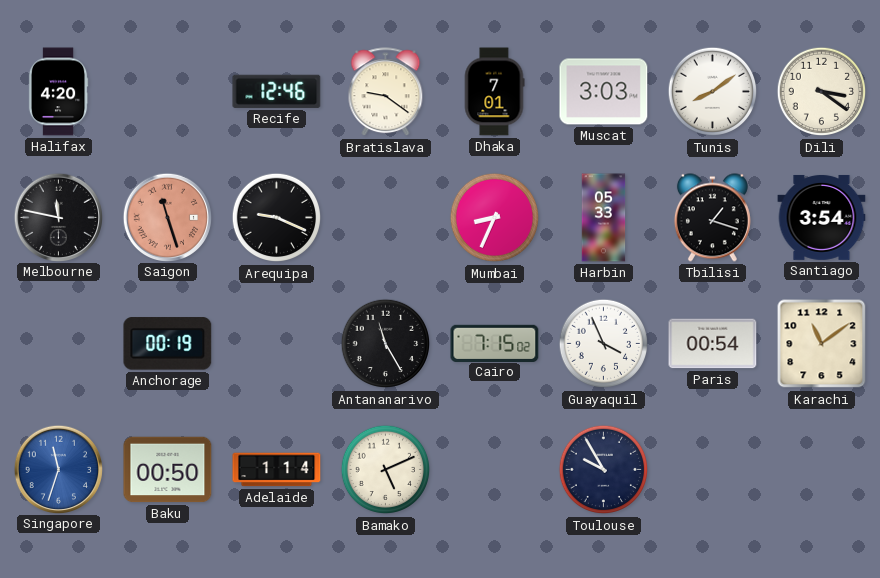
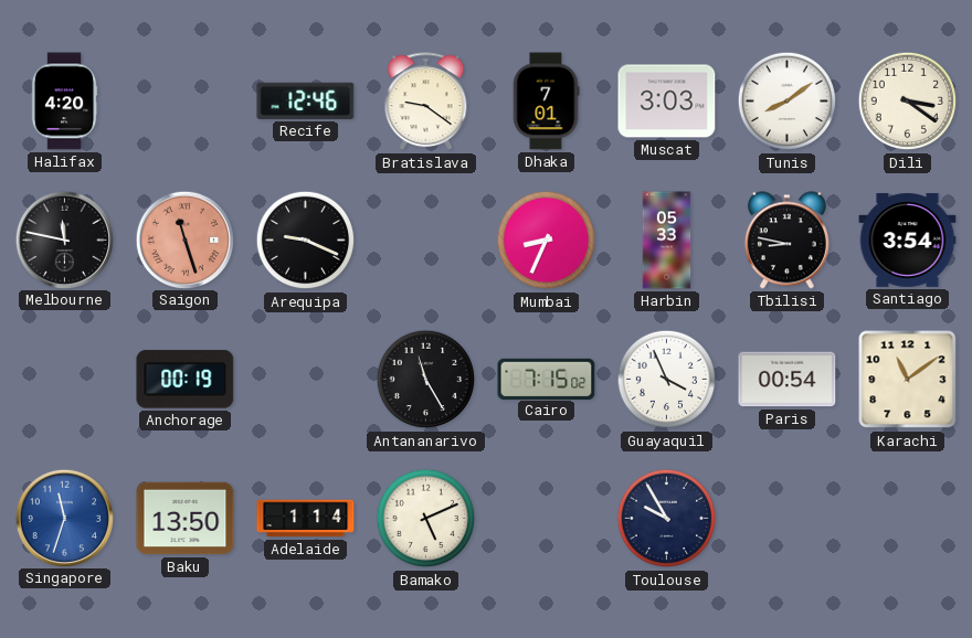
Tbilisi: 1:18 -> 8:47
Baku: 00:50 -> 13:50
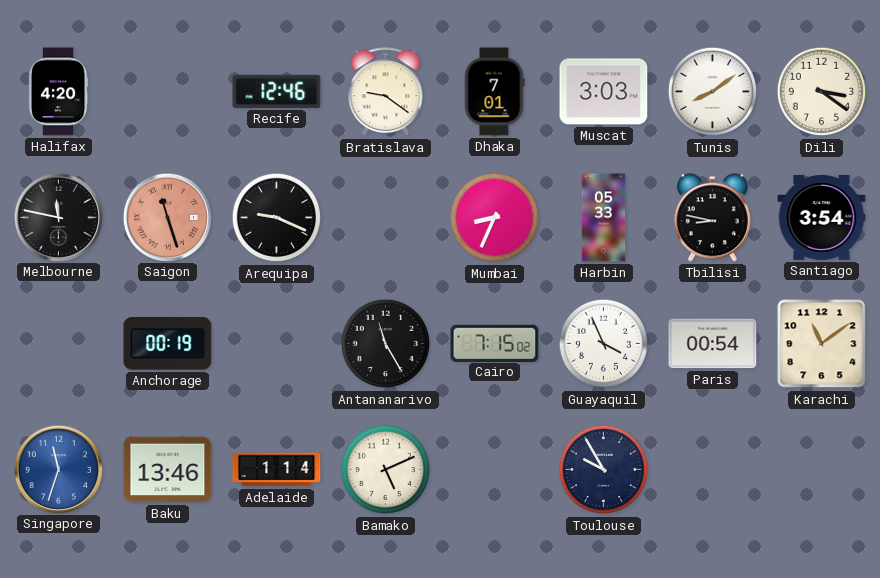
Baku: 13:50 -> 13:46
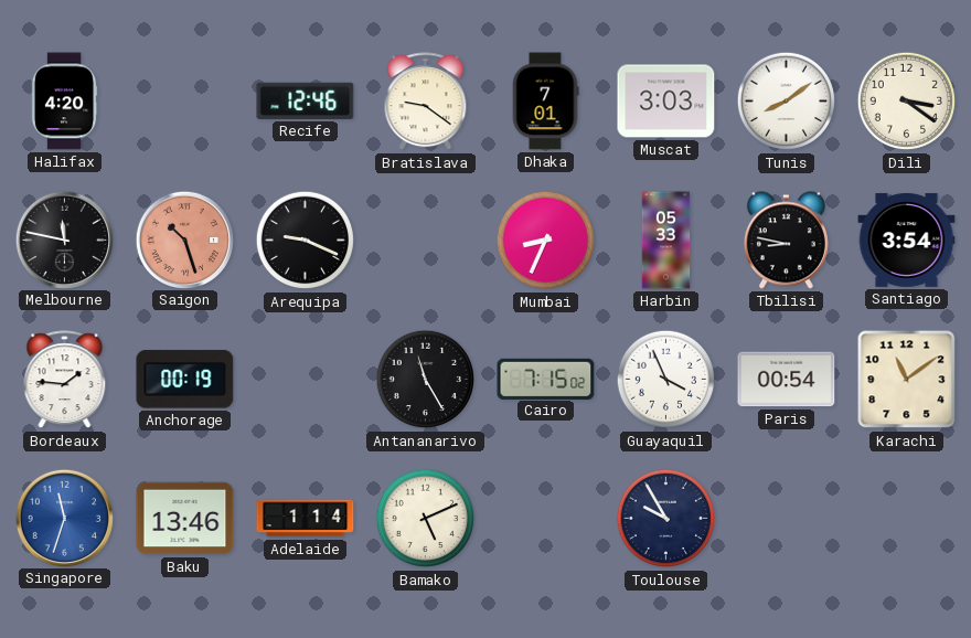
Saigon: 11:27 -> 10:27
Bordeaux: none -> 1:46
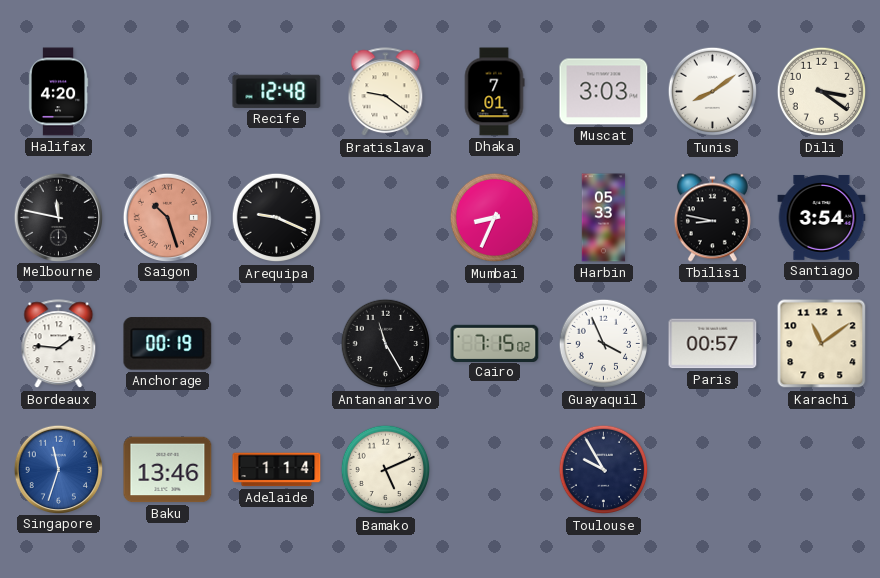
Recife: 12:46 -> 12:48
Paris: 00:54 -> 00:57
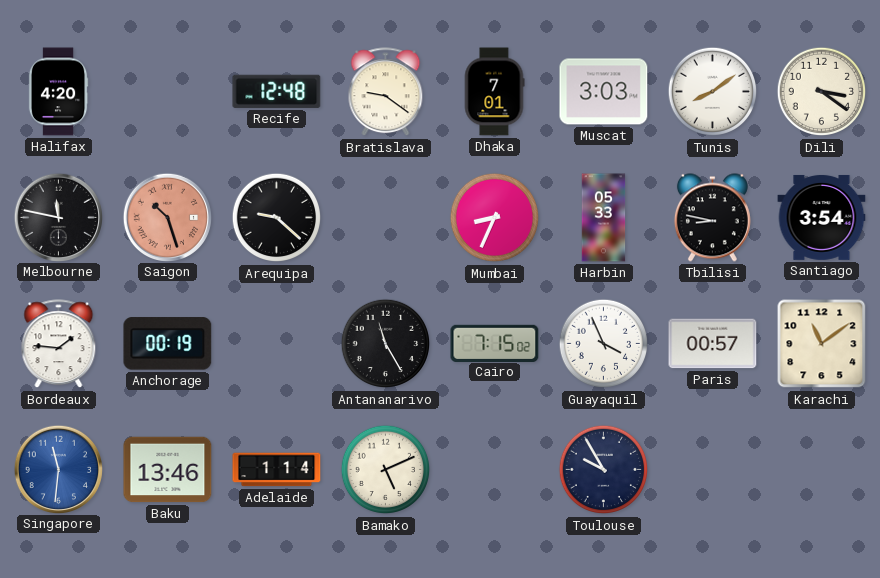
Arequipa: 9:19 -> 9:22
Singapore: 11:33 -> 11:31
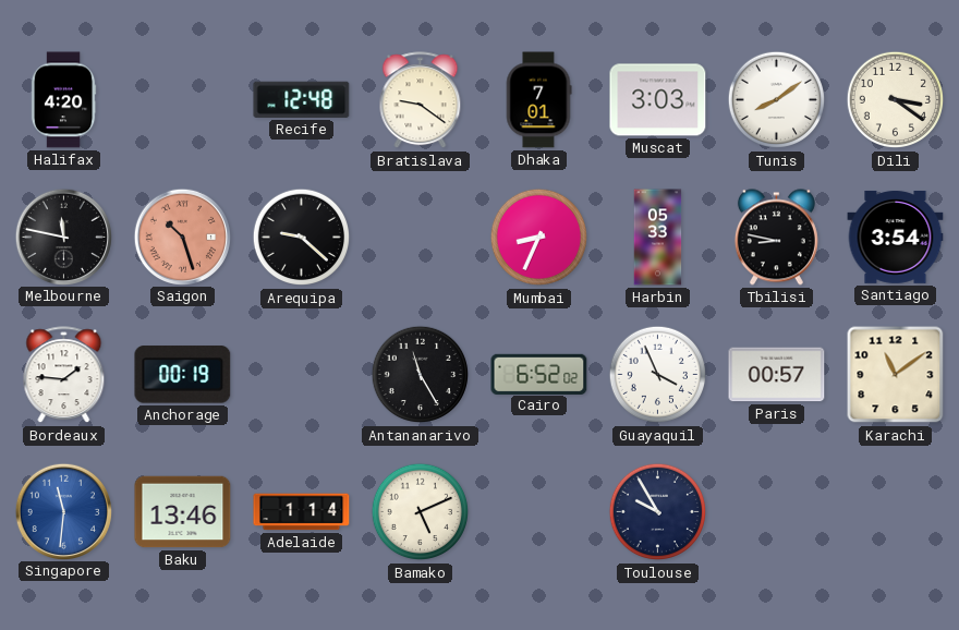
Cairo: 7:15 -> 6:52
